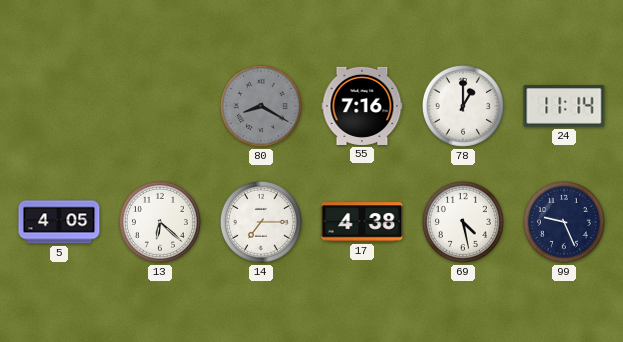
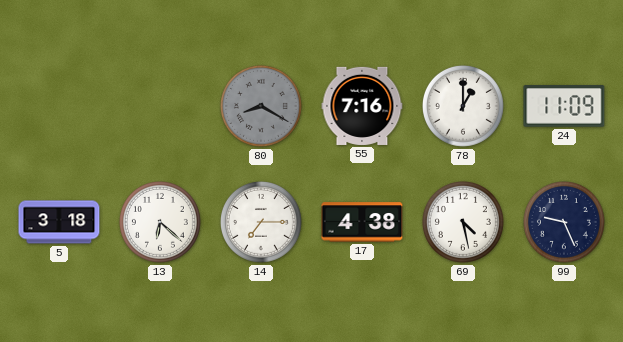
24: 11:14 -> 11:09
5: 4:05 -> 3:18
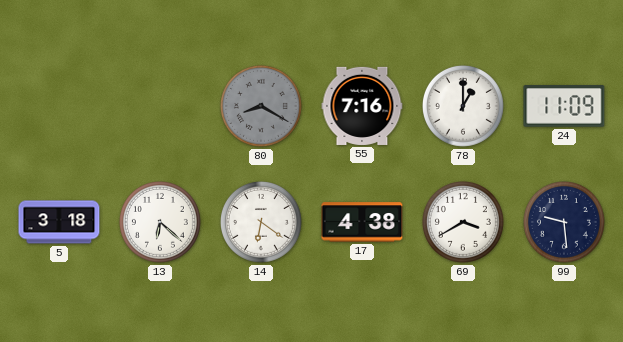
14: 7:15 -> 6:21
69: 4:28 -> 3:40
99: 9:26 -> 9:29
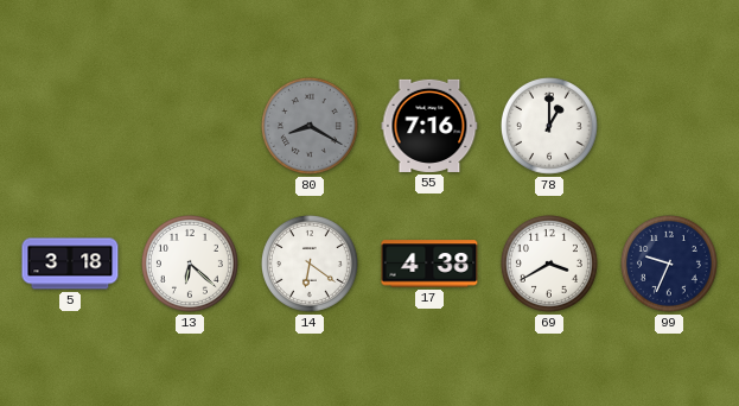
24: 11:09 -> none
99: 9:29 -> 9:34
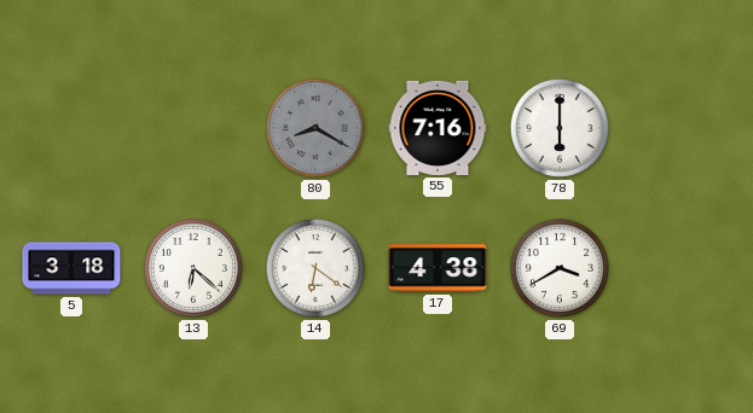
78: 1:00 -> 6:00
99: 9:34 -> none
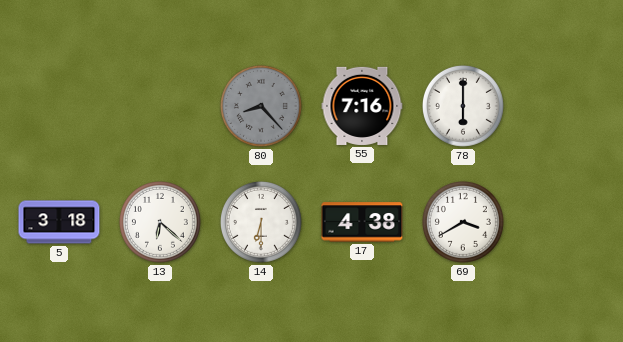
80: 8:20 -> 8:23
14: 6:21 -> 6:30
